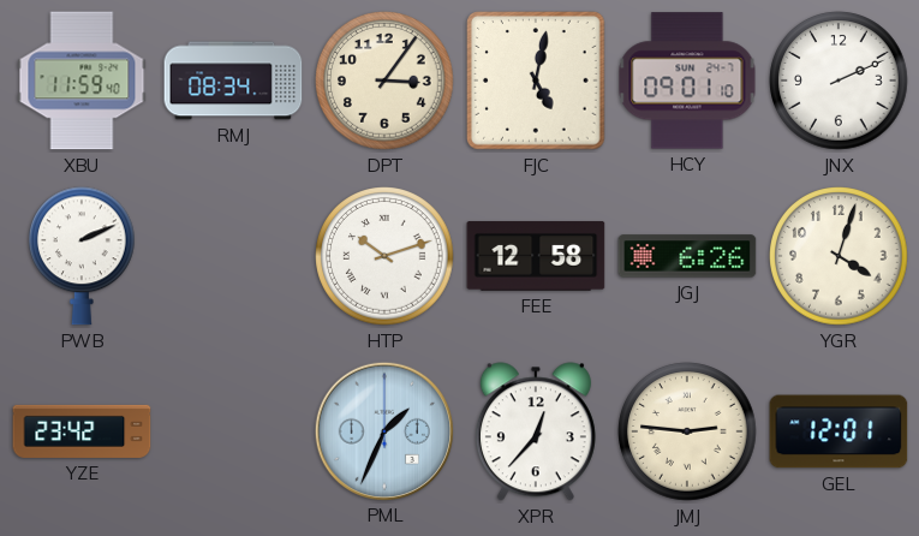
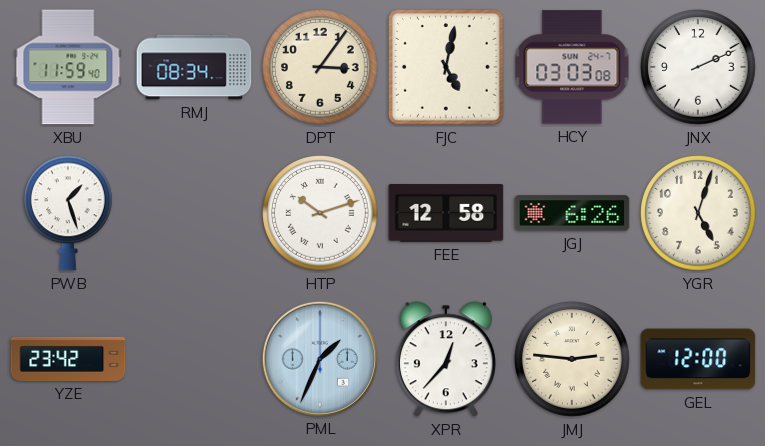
HCY: 09:01 -> 03:03
PWB: 2:11 -> 1:27
YGR: 4:03 -> 5:03
GEL: 12:01 -> 12:00
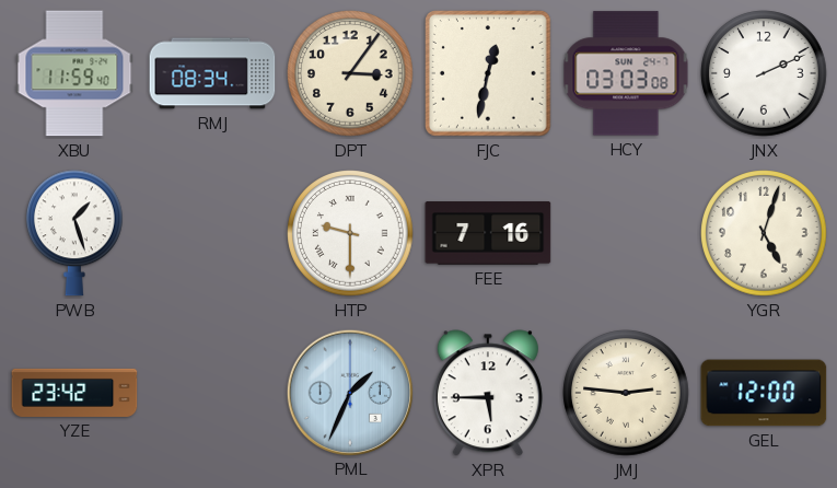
FJC: 5:02 -> 12:32
HTP: 10:12 -> 9:30
FEE: 12:58 -> 7:16
JGJ: 6:26 -> none
XPR: 12:37 -> 5:45
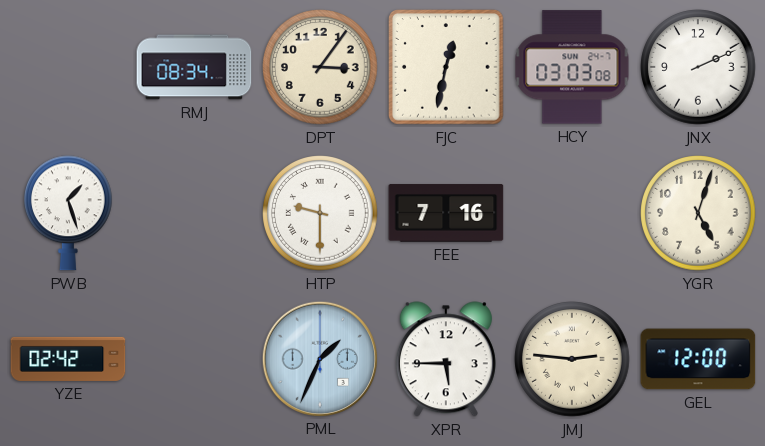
XBU: 11:59 -> none
YZE: 23:42 -> 02:42
